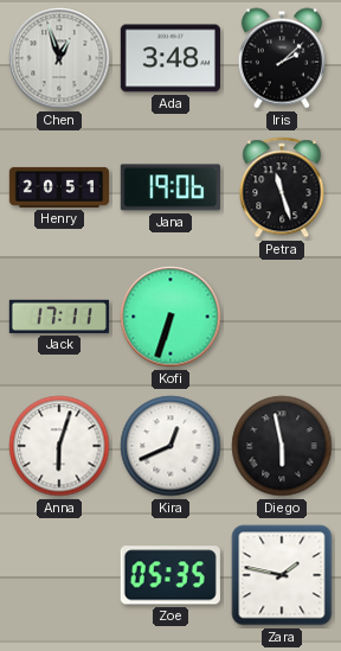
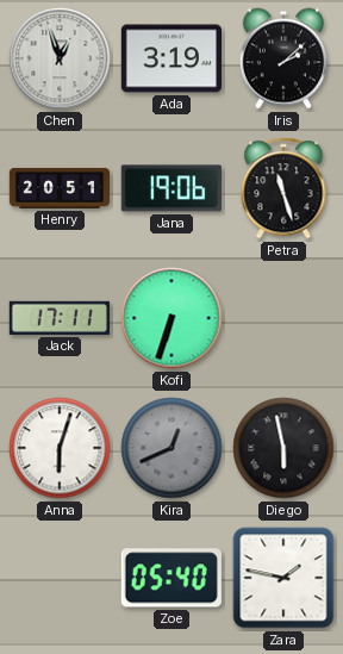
Ada: 3:48 -> 3:19
Kira dial: white -> grey
Zoe: 05:35 -> 05:40
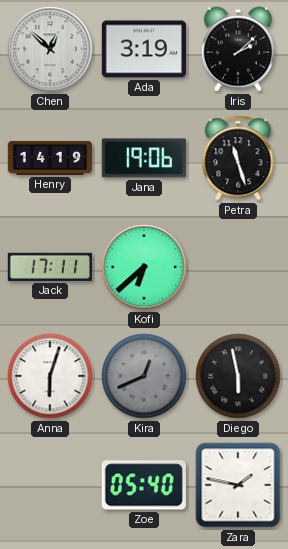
Chen: 12:57 -> 12:52
Henry: 20:51 -> 14:19
Kofi: 6:33 -> 6:38
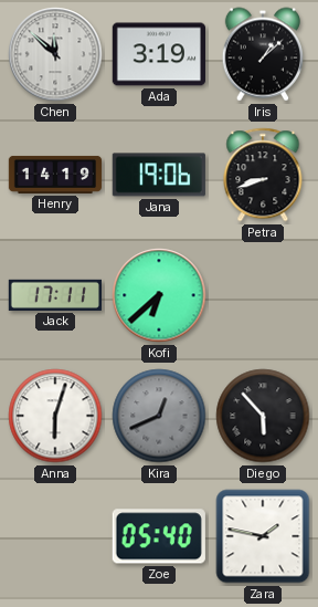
Chen: 12:52 -> 11:52
Iris: 2:08 -> 1:08
Petra: 11:27 -> 8:42
Diego: 5:58 -> 5:53
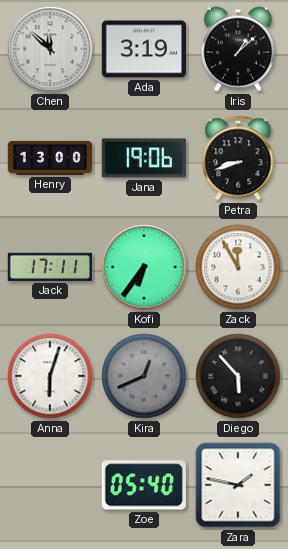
Henry: 14:19 -> 13:00
Kofi: 6:38 -> 6:36
Zack: none -> 11:55
